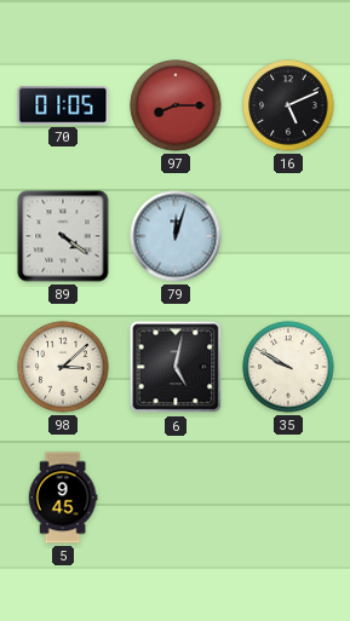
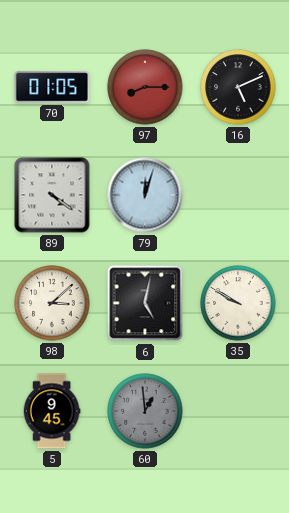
60: none -> 12:59
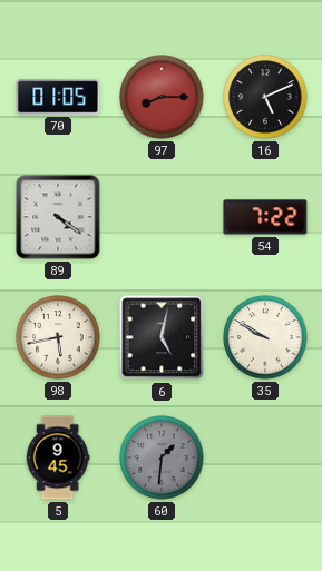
79: 12:03 -> none
54: none -> 7:22
98: 3:08 -> 5:43
60: 12:59 -> 1:31
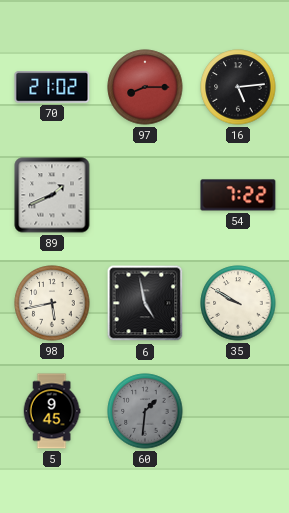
70: 01:05 -> 21:02
16: 5:11 -> 5:14
89: 4:21 -> 1:41
6: 5:02 -> 4:58
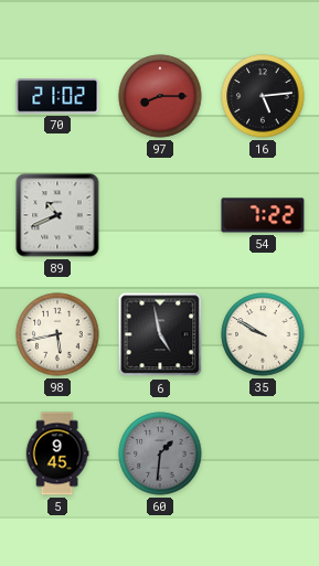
89: 1:41 -> 10:41
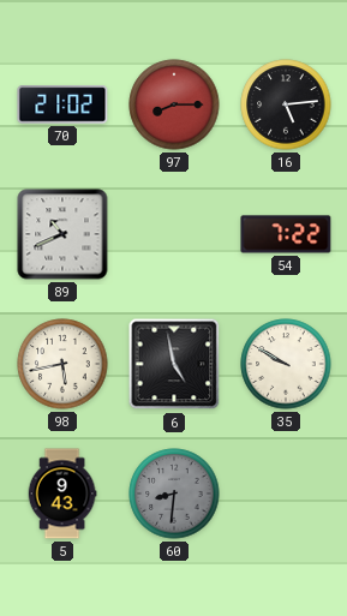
5: 9:45 -> 9:43
60: 1:31 -> 8:31
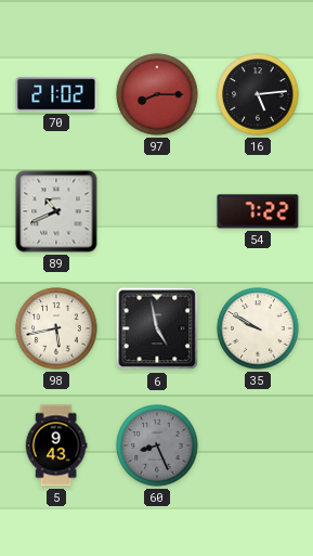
60: 8:31 -> 8:26
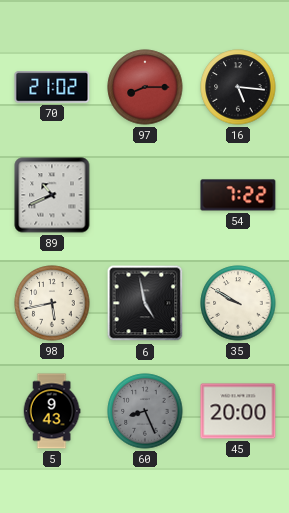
16: 5:14 -> 5:16
45: none -> 20:00
